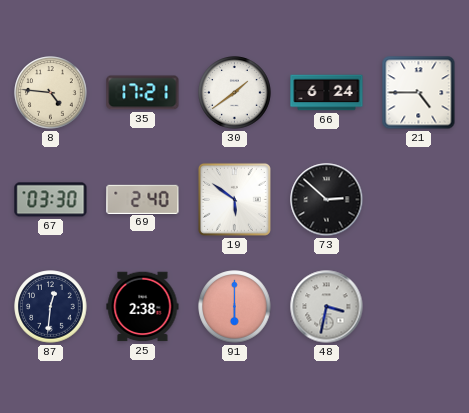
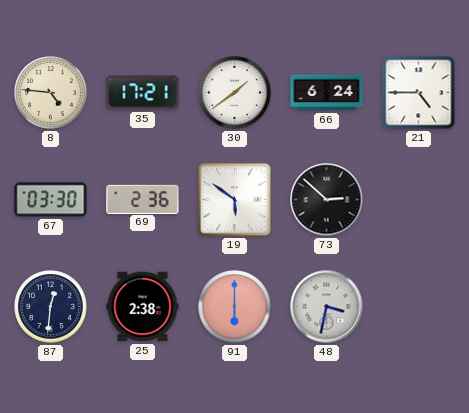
69: 2:40 -> 2:36
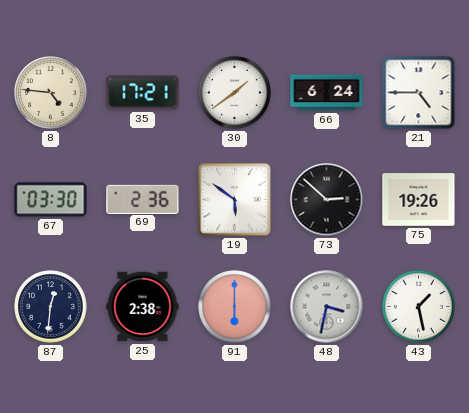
75: none -> 19:26
43: none -> 1:28
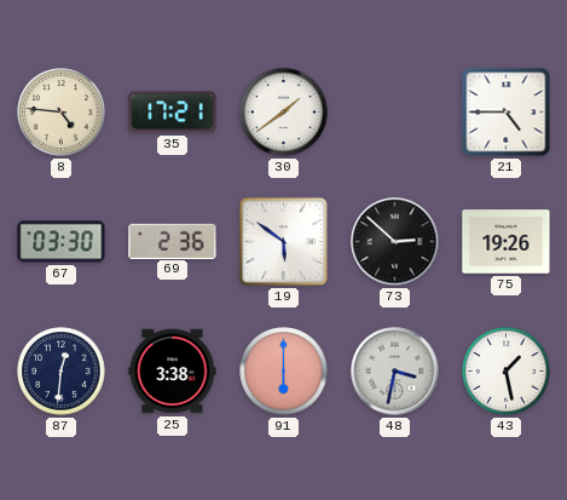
66: 6:24 -> none
25: 2:38 -> 3:38
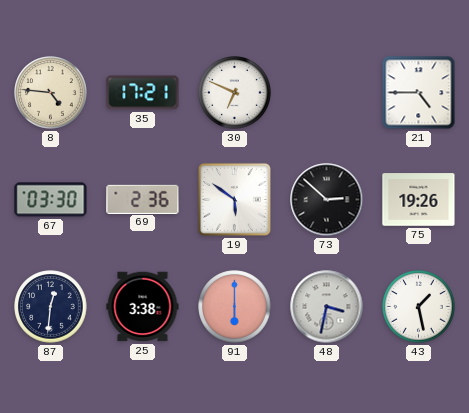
30: 1:39 -> 6:49
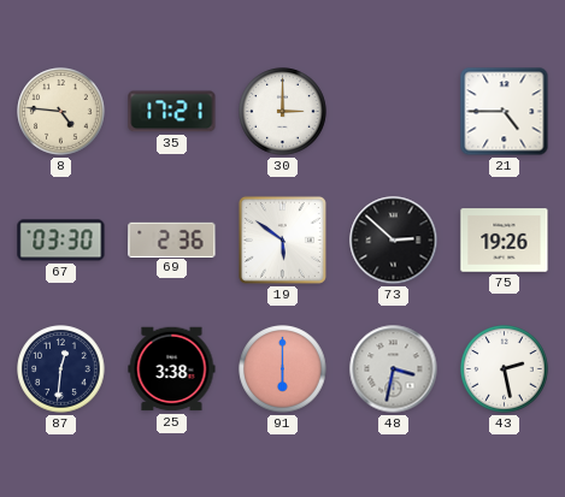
30: 6:49 -> 3:00
43: 1:28 -> 2:28
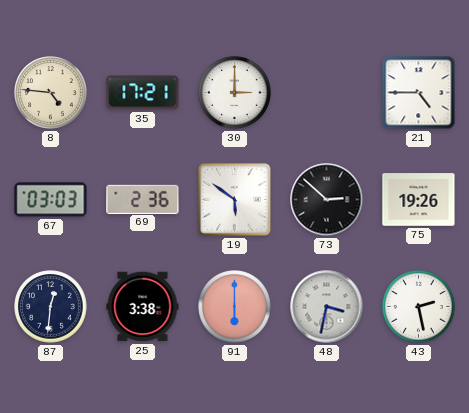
67: 03:30 -> 03:03
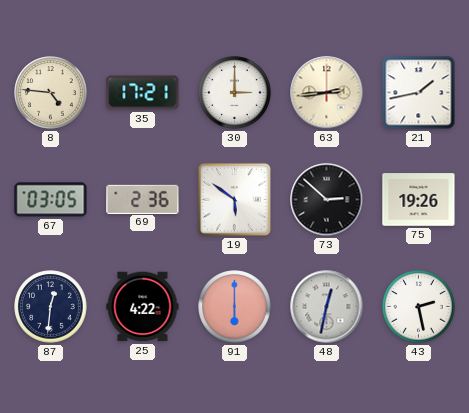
63: none -> 2:44
21: 4:45 -> 1:43
67: 03:03 -> 03:05
25: 3:38 -> 4:22
48: 3:32 -> 12:32
